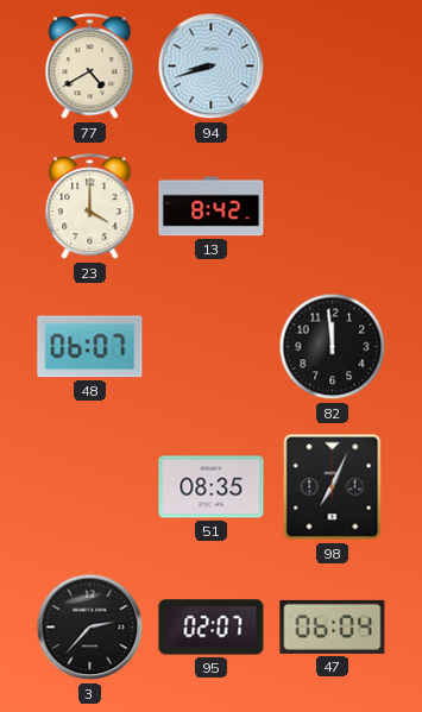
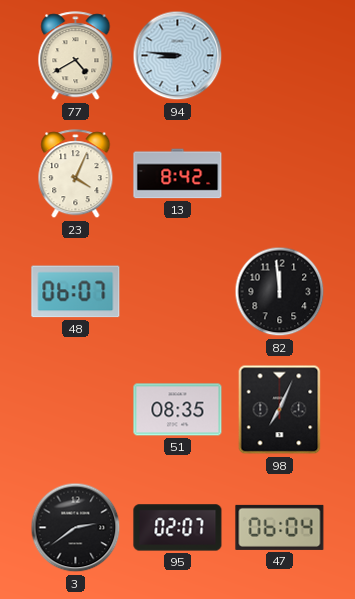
94: 8:42 -> 8:46
23: 4:00 -> 4:04
3: 2:37 -> 2:39
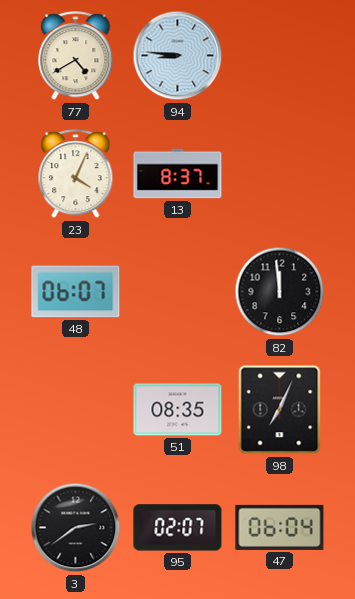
13: 8:42 -> 8:37
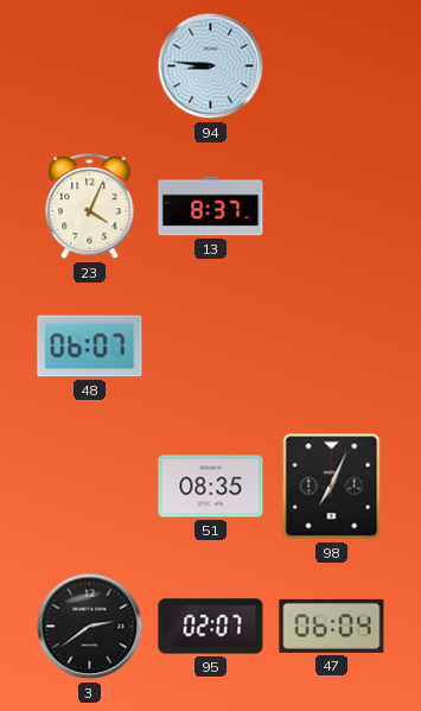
77: 4:40 -> none
82: 11:59 -> none
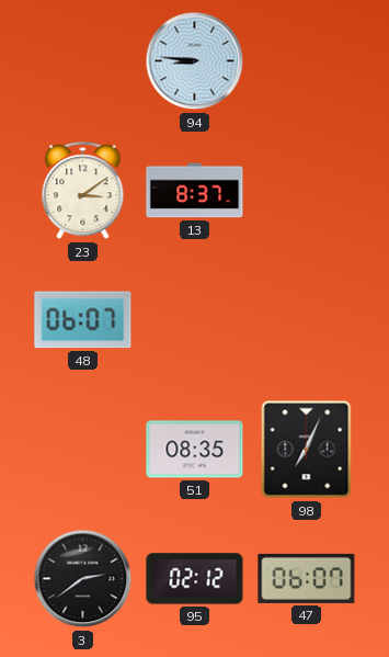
23: 4:04 -> 3:09
95: 02:07 -> 02:12
47: 06:04 -> 06:07
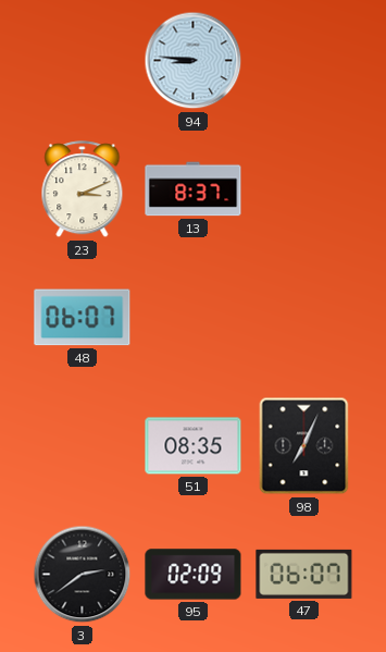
23: 3:09 -> 3:11
95: 02:12 -> 02:09
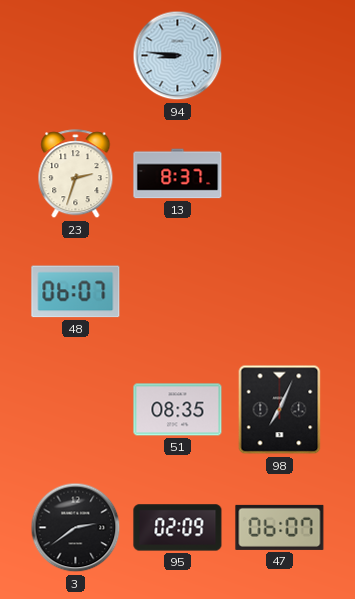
23: 3:11 -> 2:33
